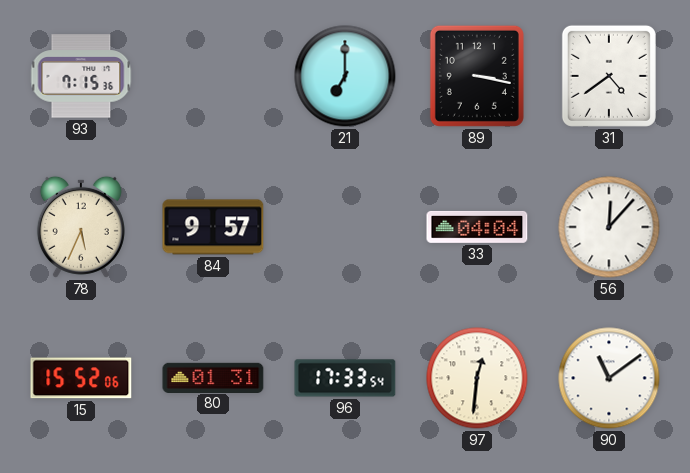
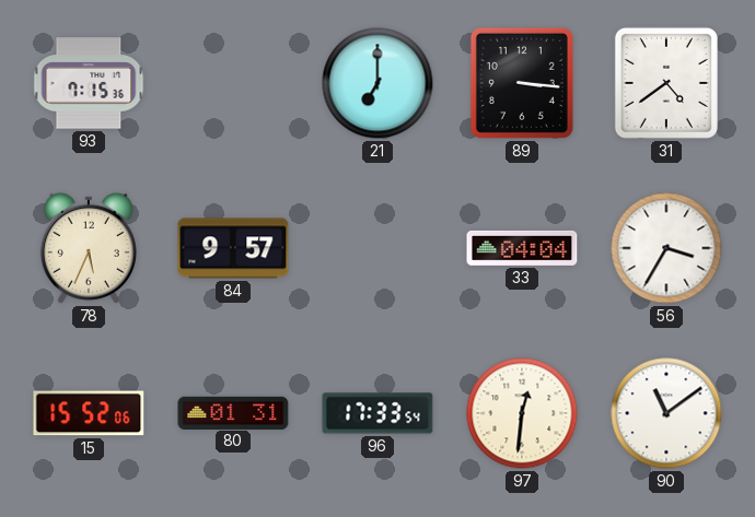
89: 3:17 -> 3:16
56: 12:07 -> 3:35
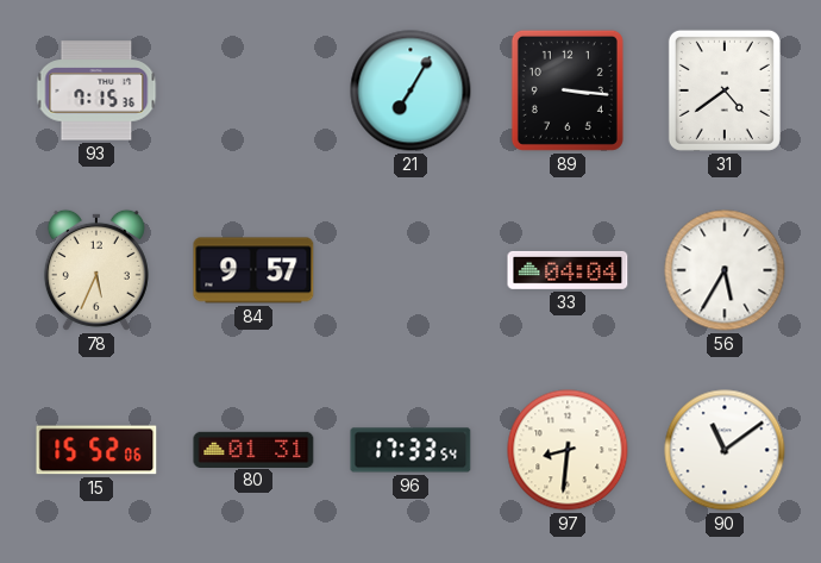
21: 7:00 -> 7:05
56: 3:35 -> 5:35
97: 12:31 -> 8:31
